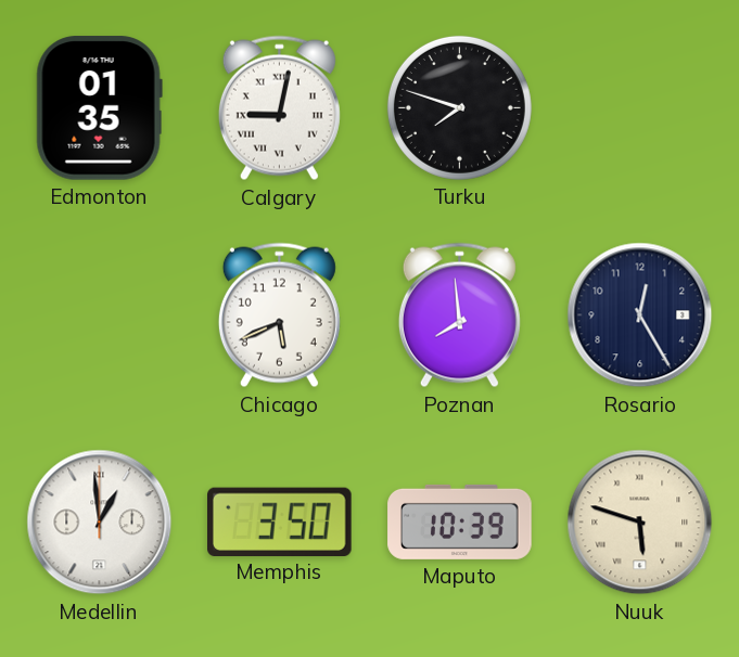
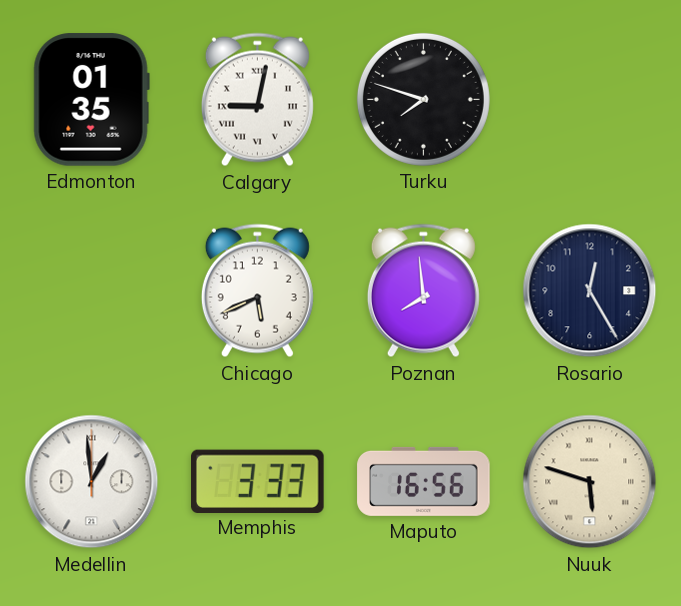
Memphis: 3:50 -> 3:33
Maputo: 10:39 -> 16:56
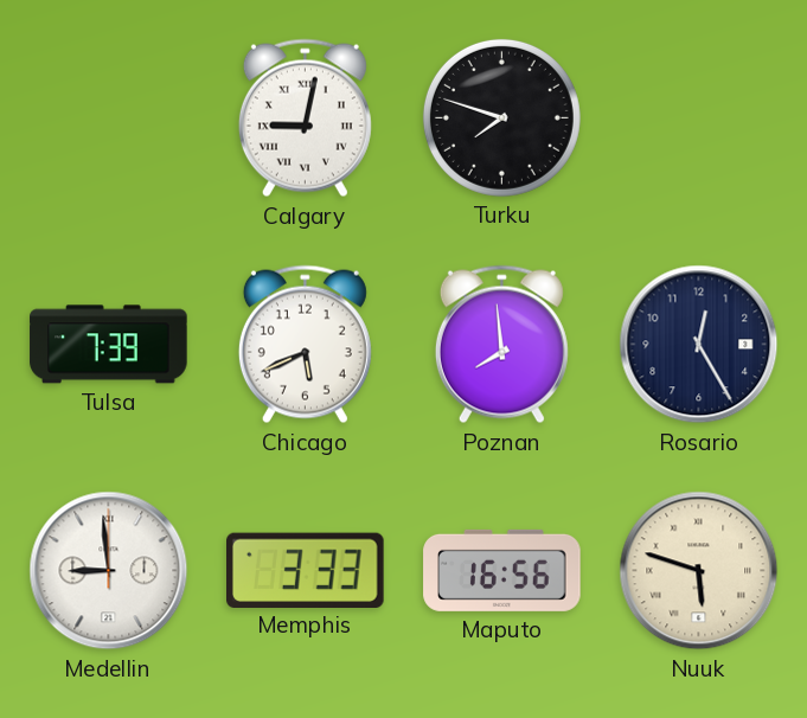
Edmonton: 01:35 -> none
Tulsa: none -> 7:39
Medellin: 12:59 -> 8:59
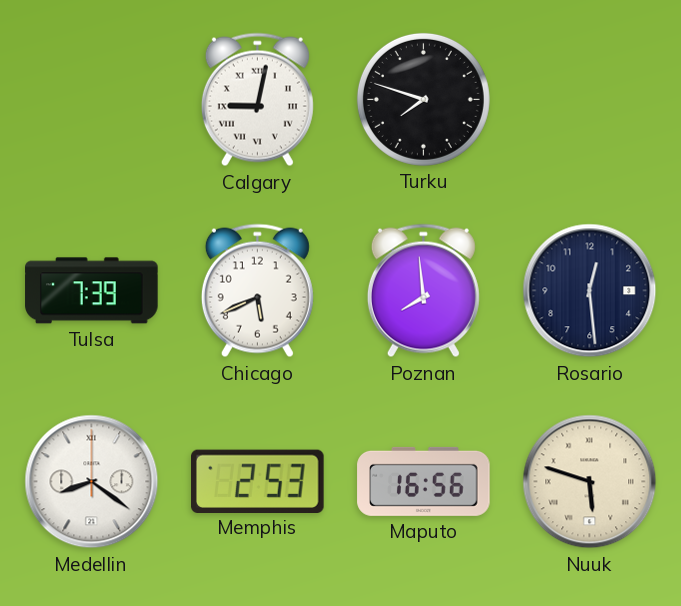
Rosario: 12:25 -> 12:29
Medellin: 8:59 -> 8:21
Memphis: 3:33 -> 2:53
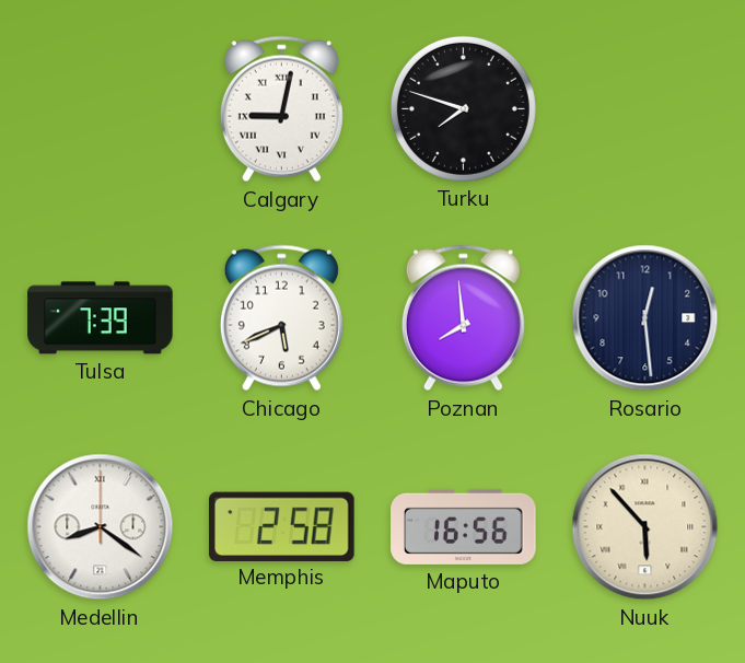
Memphis: 2:53 -> 2:58
Nuuk: 5:48 -> 5:53
